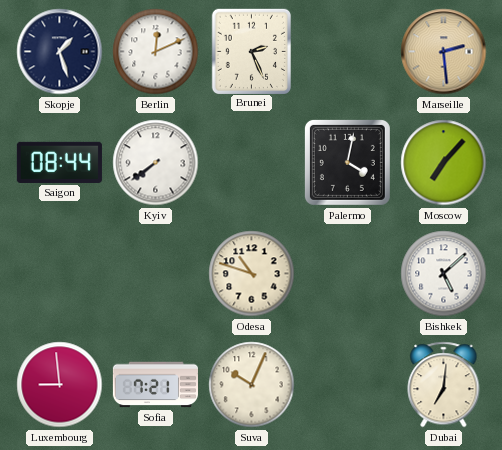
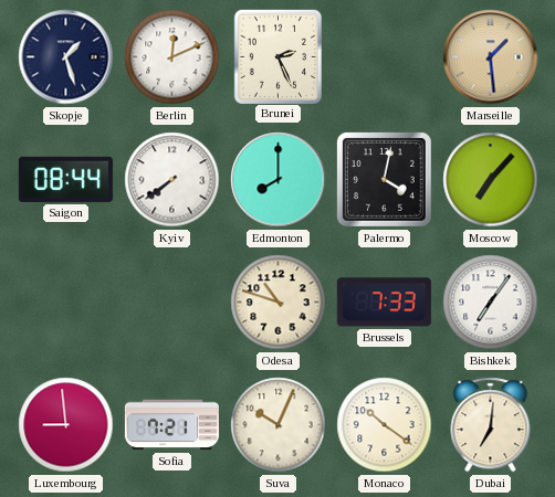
Marseille: 2:29 -> 1:29
Edmonton: none -> 8:00
Brussels: none -> 7:33
Bishkek: 5:08 -> 7:06
Monaco: none -> 10:21
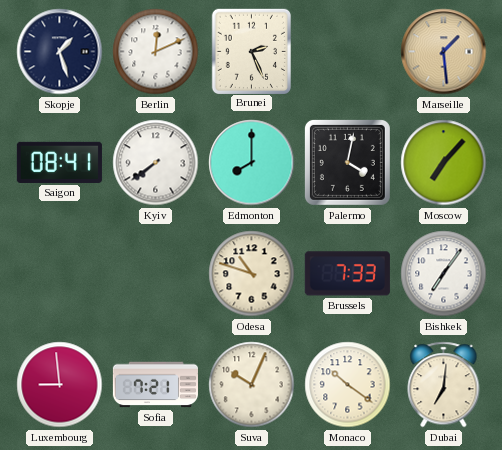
Saigon: 08:44 -> 08:41
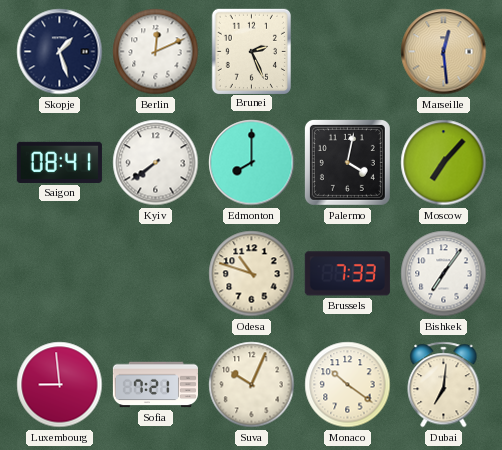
Marseille: 1:29 -> 12:29
